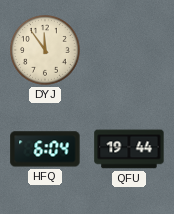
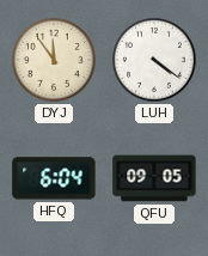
LUH: none -> 4:21
QFU: 19:44 -> 09:05
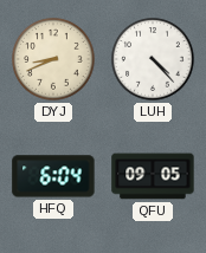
DYJ: 11:54 -> 8:41
LUH: 4:21 -> 4:23
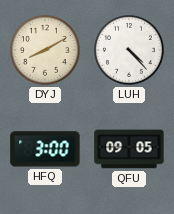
DYJ: 8:41 -> 8:10
HFQ: 6:04 -> 3:00
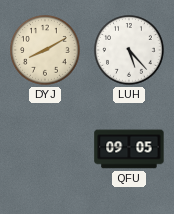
LUH: 4:23 -> 5:23
HFQ: 3:00 -> none
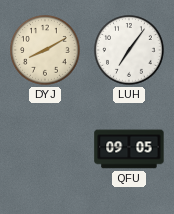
LUH: 5:23 -> 7:06
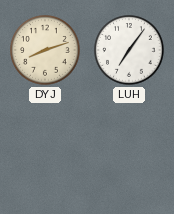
DYJ: 8:10 -> 8:12
QFU: 09:05 -> none
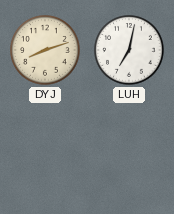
LUH: 7:06 -> 7:02
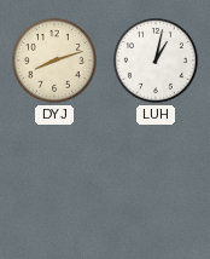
LUH: 7:02 -> 1:02
